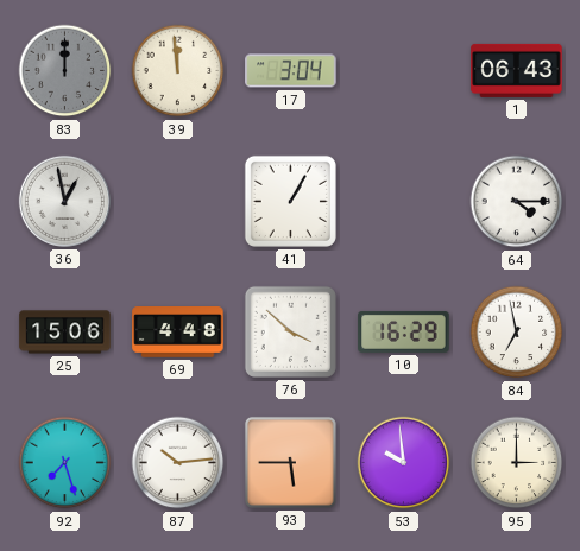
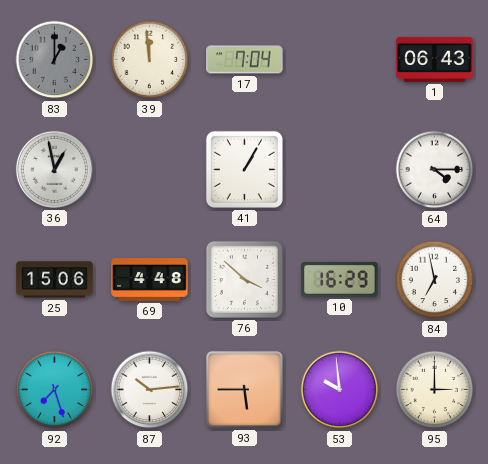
83: 12:00 -> 1:00
17: 3:04 -> 7:04
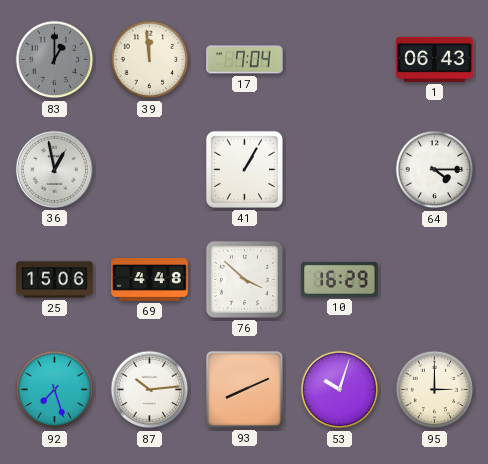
84: 6:58 -> none
93: 5:45 -> 8:11
53: 9:59 -> 10:03
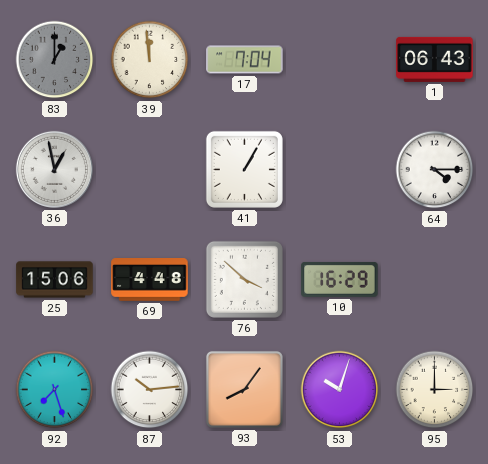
93: 8:11 -> 8:06
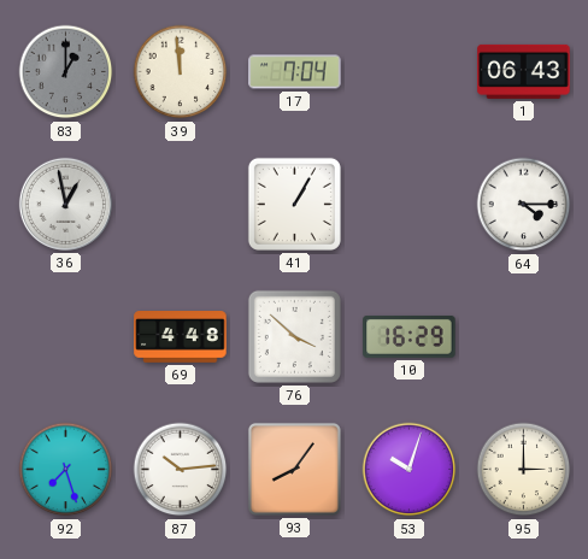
25: 15:06 -> none
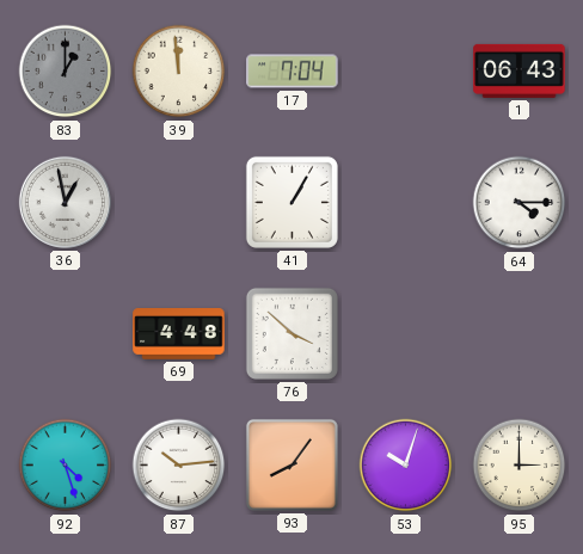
10: 16:29 -> none
92: 7:27 -> 4:27
